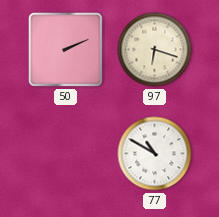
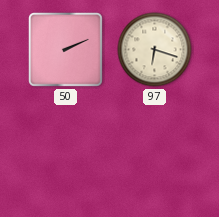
77: 10:50 -> none
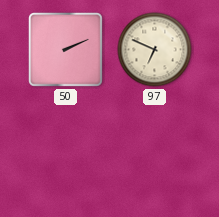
97: 6:18 -> 6:49
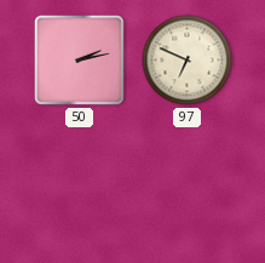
50: 2:11 -> 2:13
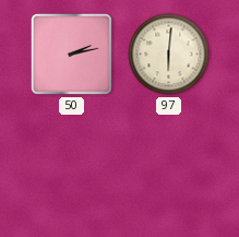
97: 6:49 -> 6:01
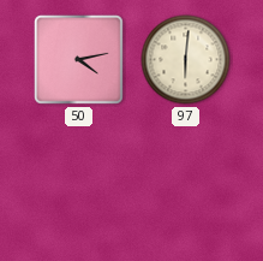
50: 2:13 -> 4:13
